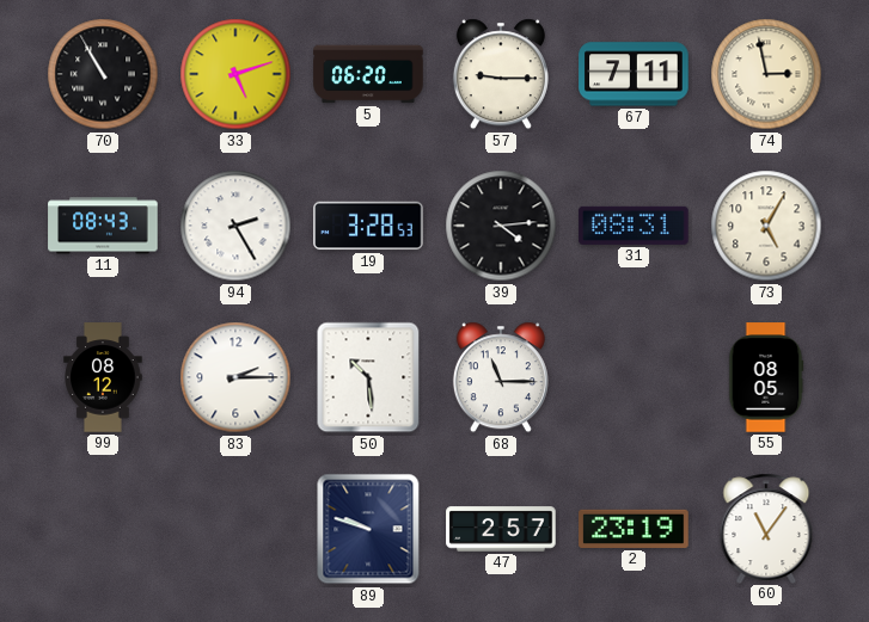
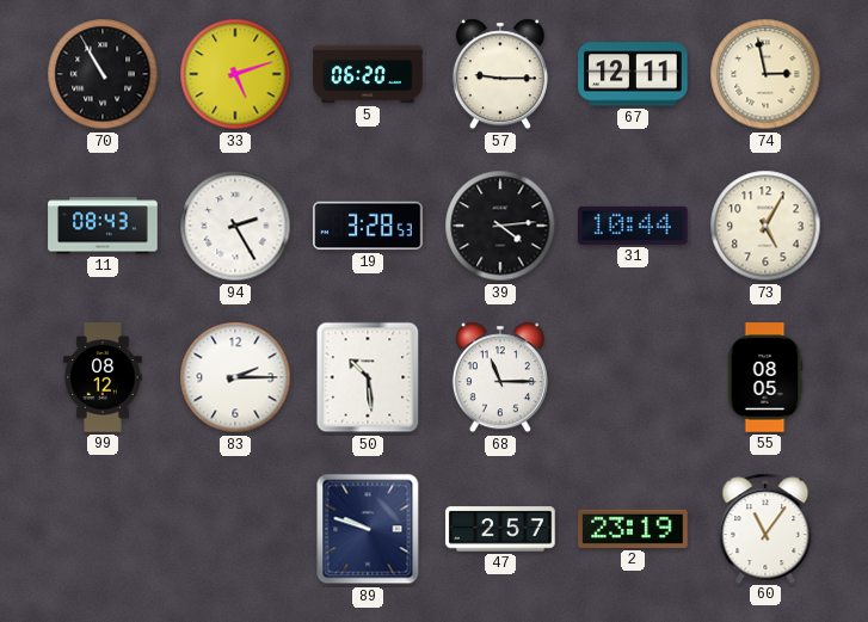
67: 7:11 -> 12:11
31: 08:31 -> 10:44
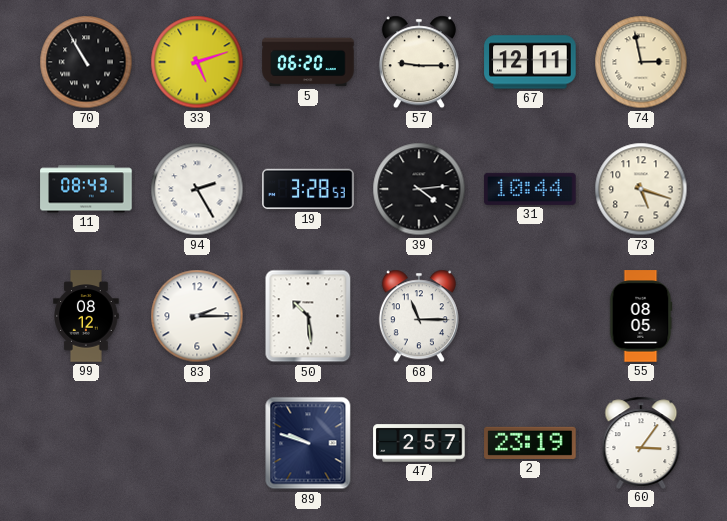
73: 5:05 -> 5:18
60: 11:06 -> 3:06
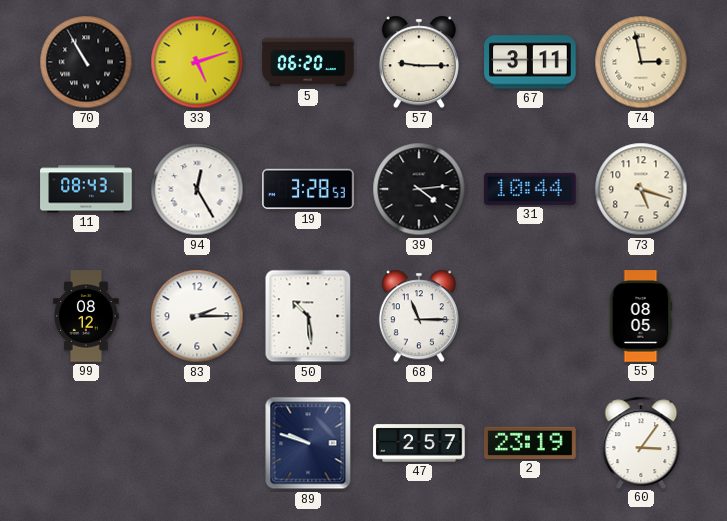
67: 12:11 -> 3:11
94: 2:25 -> 12:25
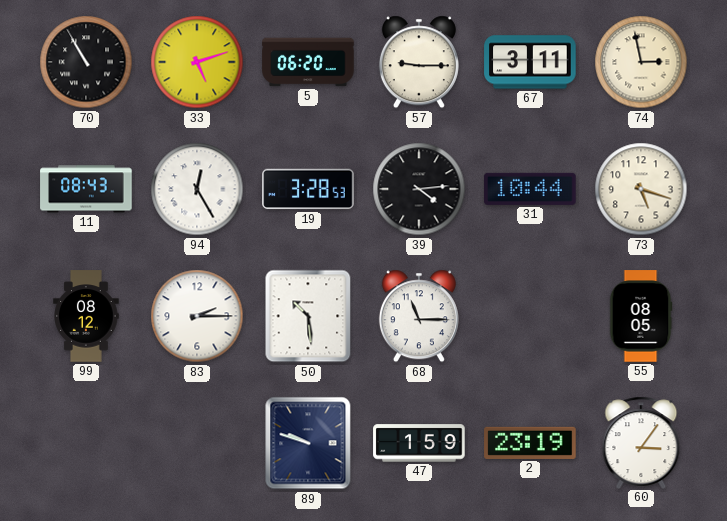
47: 2:57 -> 1:59
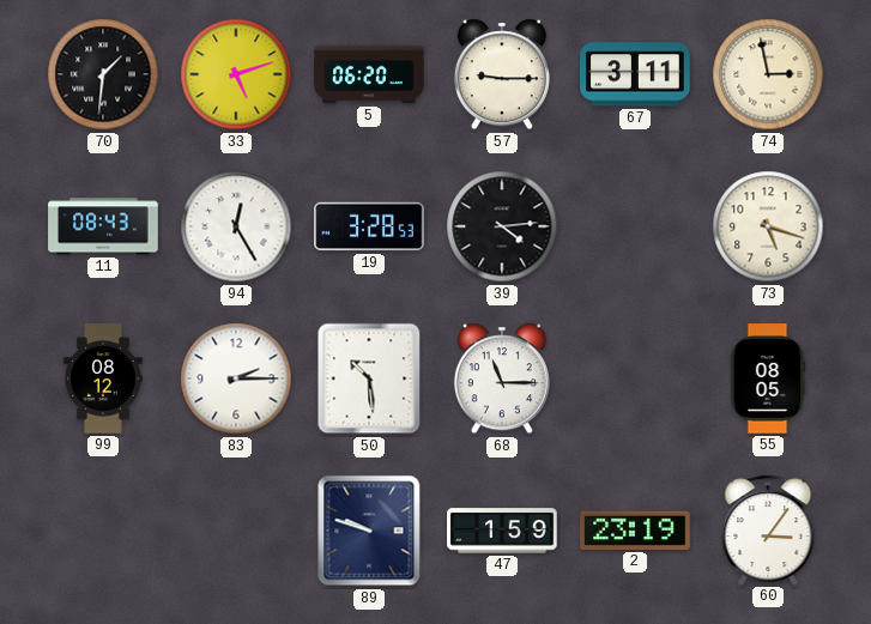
70: 10:55 -> 1:31
31: 10:44 -> none
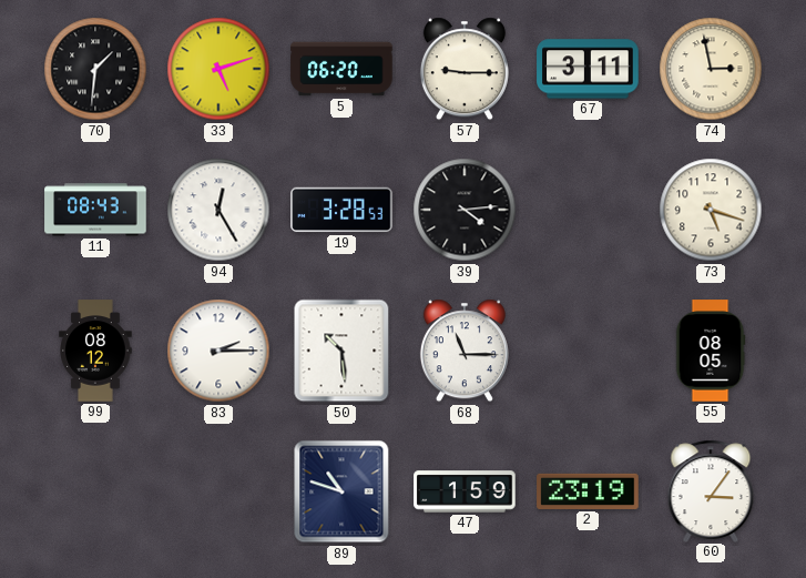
89: 9:48 -> 10:48
